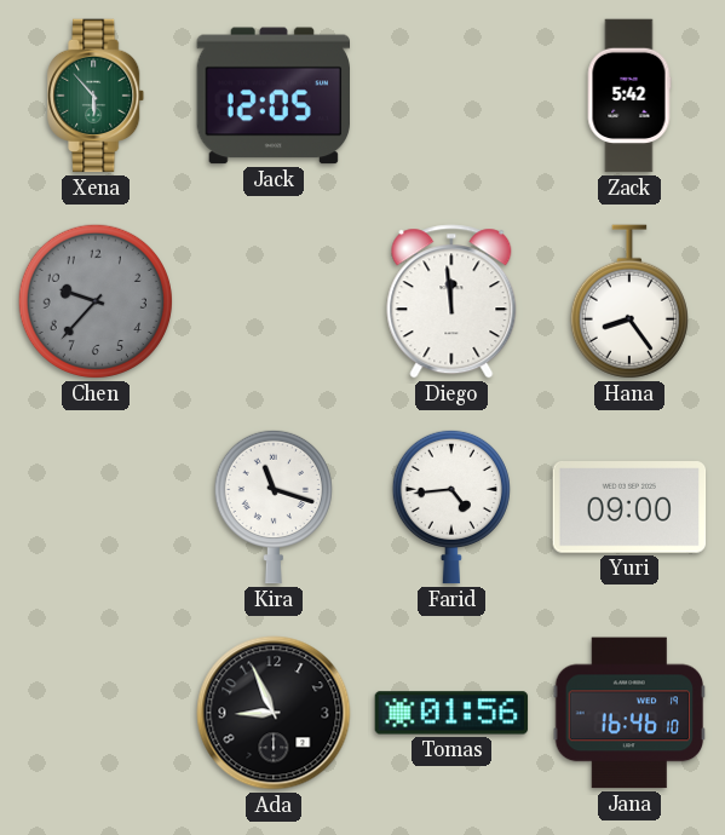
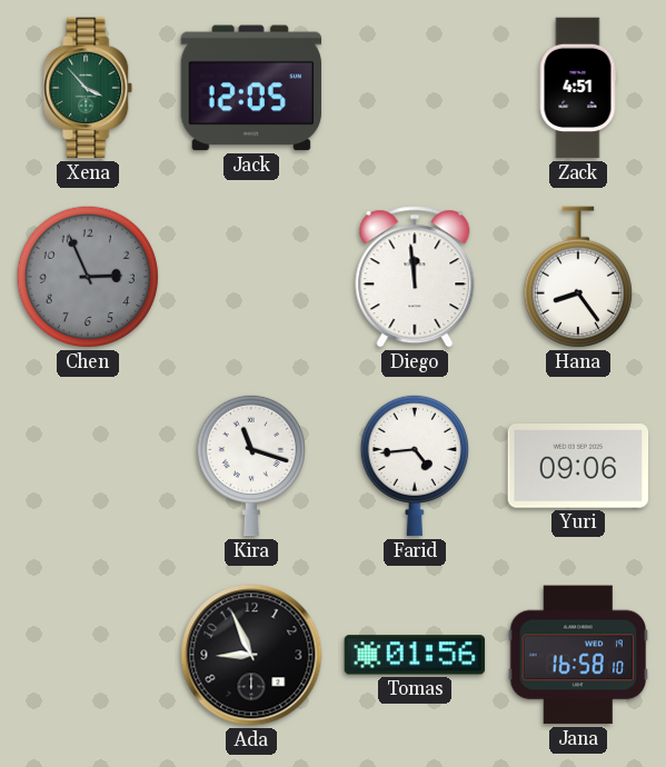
Xena: 5:53 -> 3:53
Zack: 5:42 -> 4:51
Chen: 9:37 -> 2:56
Yuri: 09:00 -> 09:06
Jana: 16:46 -> 16:58
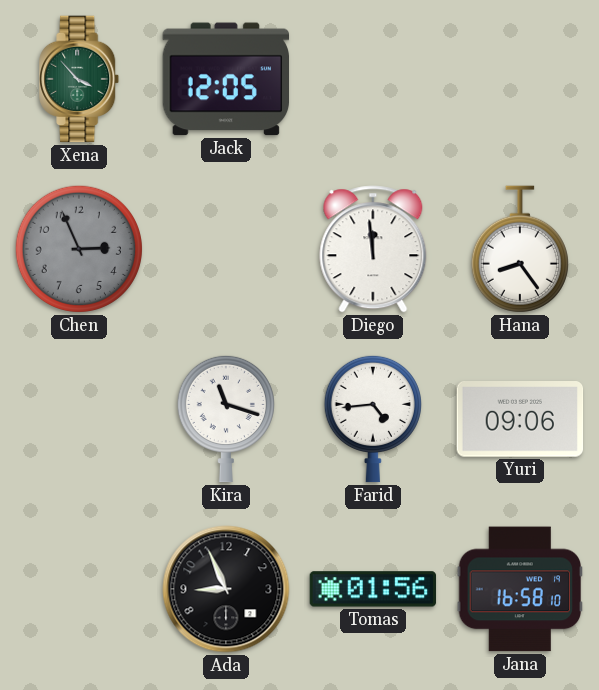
Zack: 4:51 -> none
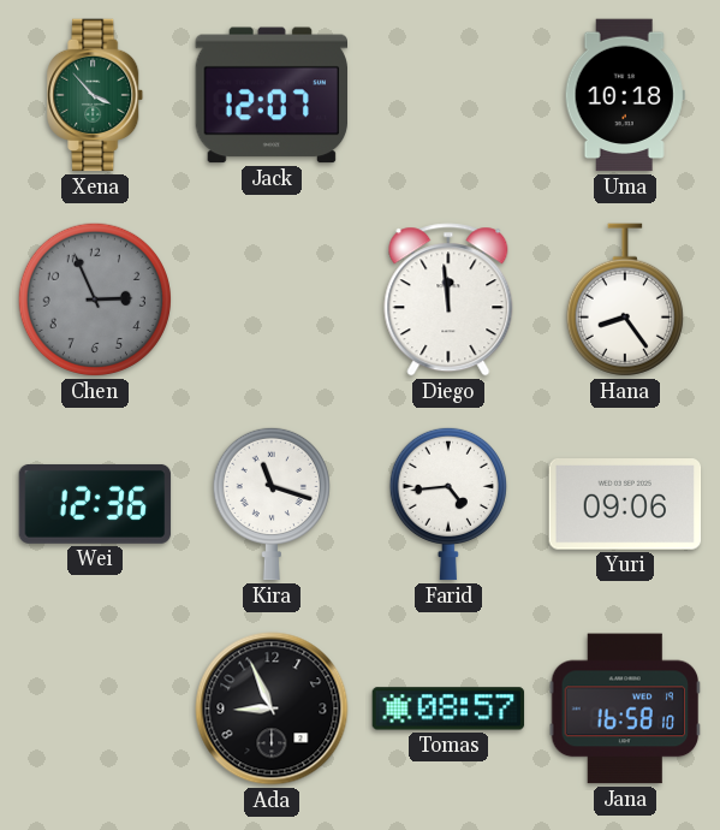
Jack: 12:05 -> 12:07
Uma: none -> 10:18
Wei: none -> 12:36
Tomas: 01:56 -> 08:57
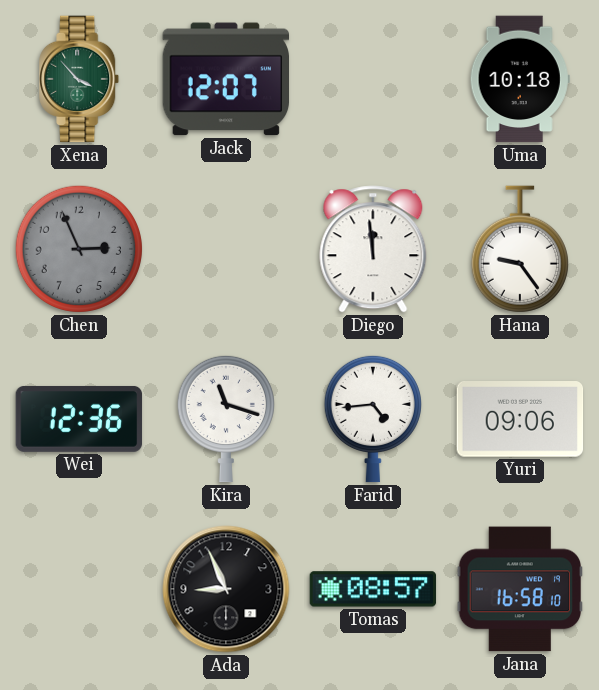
Hana: 8:24 -> 9:24
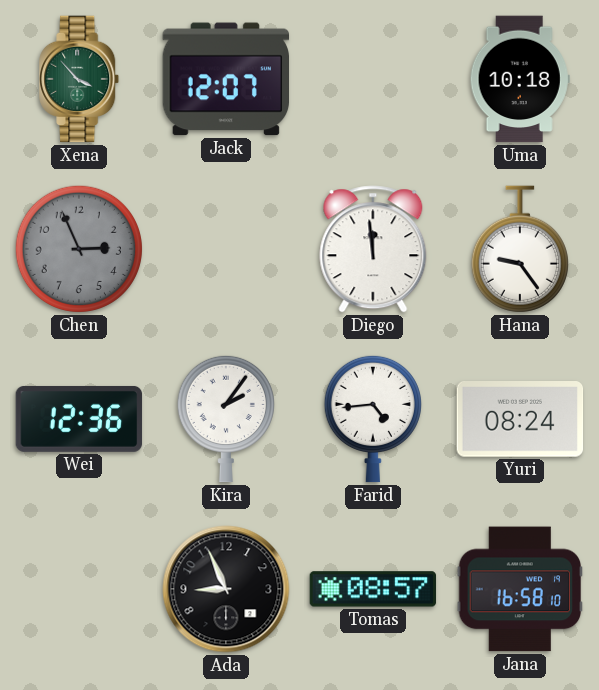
Kira: 11:18 -> 2:06
Yuri: 09:06 -> 08:24
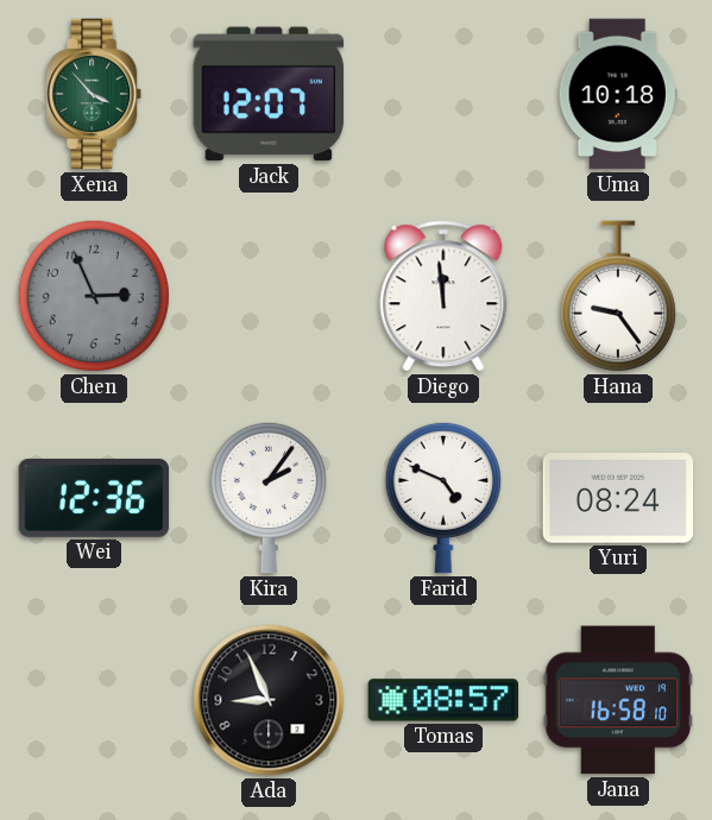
Farid: 4:44 -> 4:49
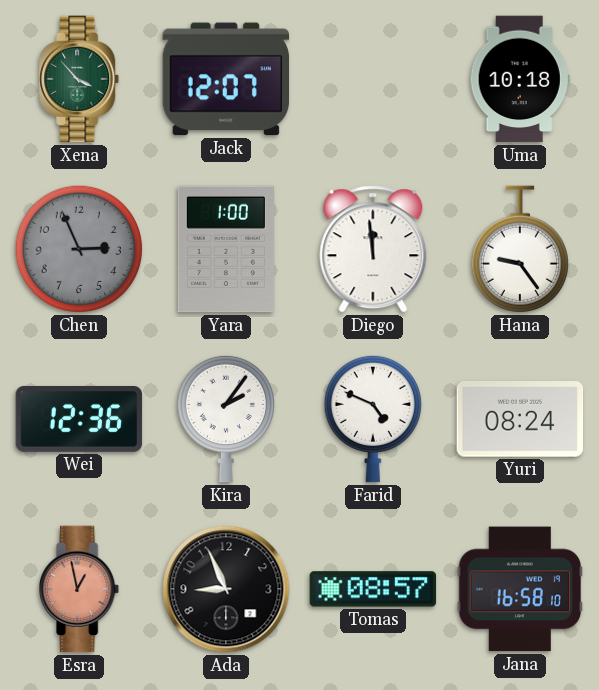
Yara: none -> 1:00
Esra: none -> 12:58
